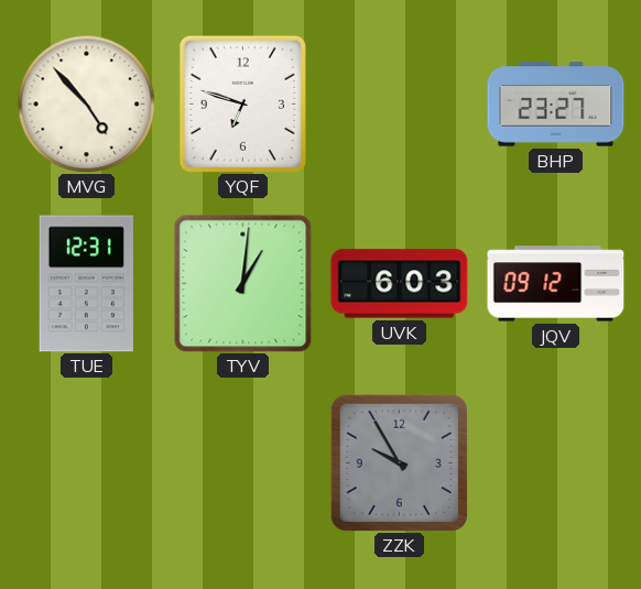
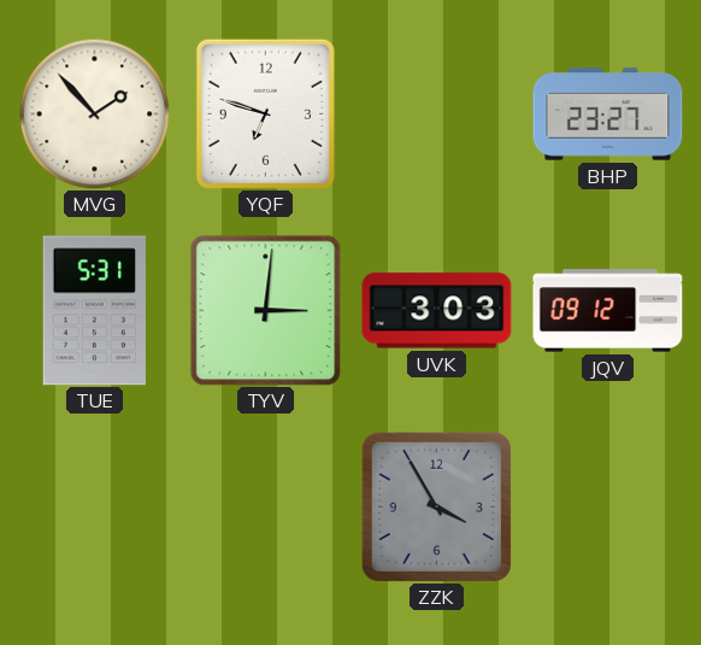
MVG: 4:53 -> 1:53
TUE: 12:31 -> 5:31
TYV: 1:01 -> 3:01
UVK: 6:03 -> 3:03
ZZK: 9:55 -> 3:55
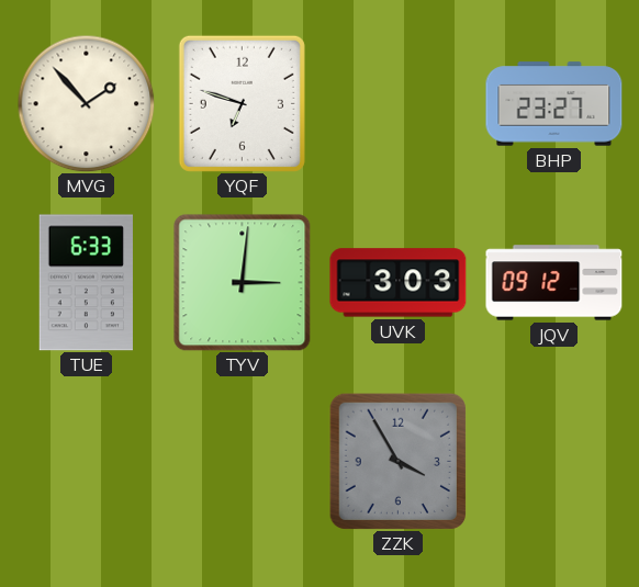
TUE: 5:31 -> 6:33
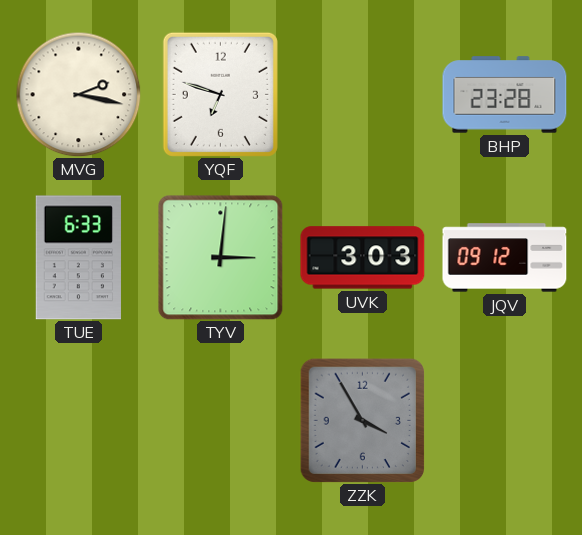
MVG: 1:53 -> 2:17
BHP: 23:27 -> 23:28
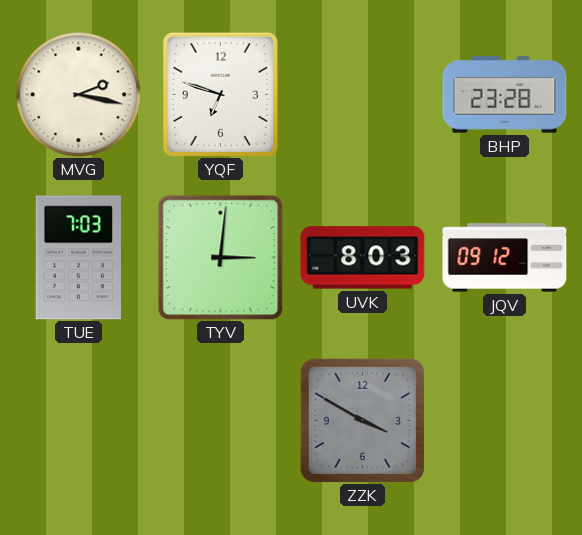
TUE: 6:33 -> 7:03
UVK: 3:03 -> 8:03
ZZK: 3:55 -> 3:50
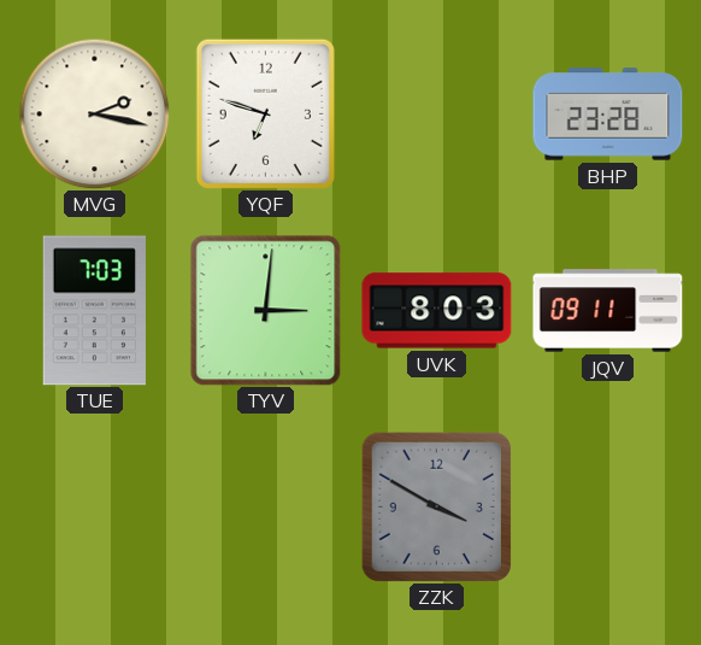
JQV: 09:12 -> 09:11
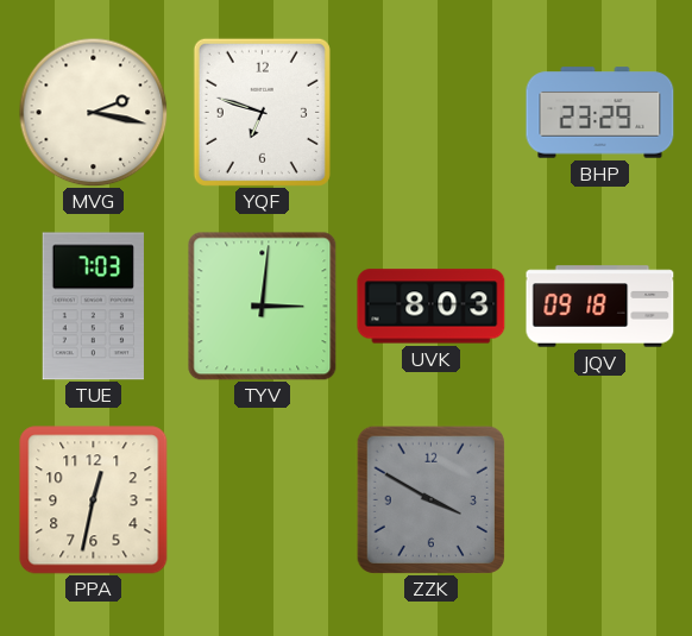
BHP: 23:28 -> 23:29
JQV: 09:11 -> 09:18
PPA: none -> 12:32
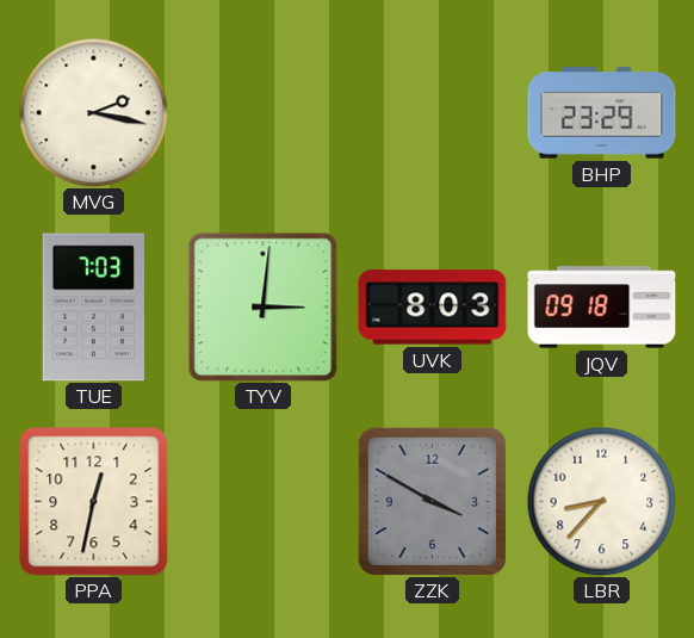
YQF: 6:48 -> none
LBR: none -> 8:37
